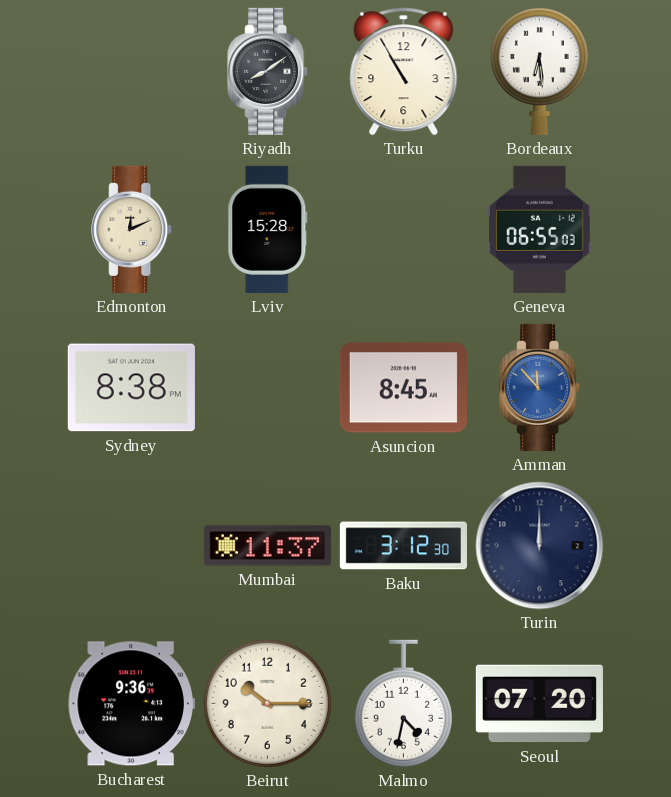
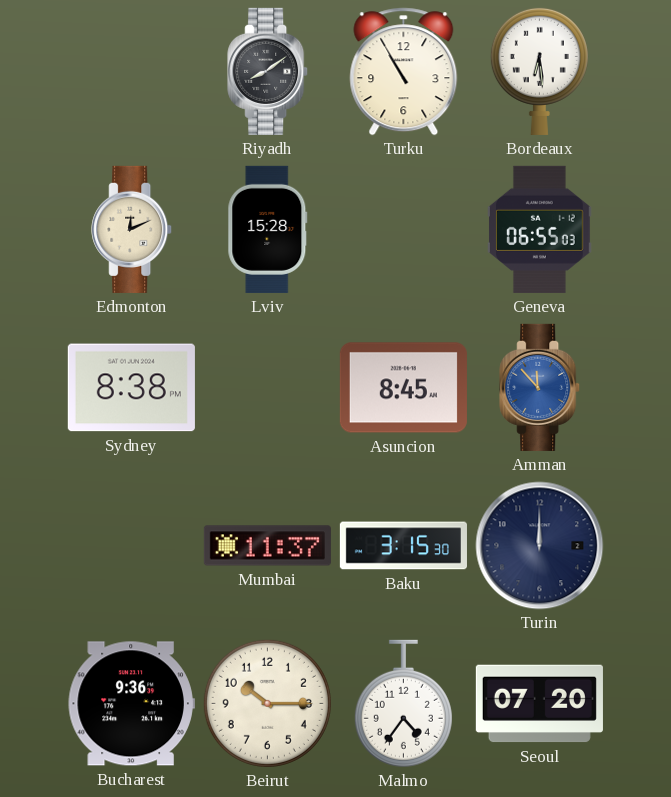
Baku: 3:12 -> 3:15
Malmo: 4:32 -> 4:36
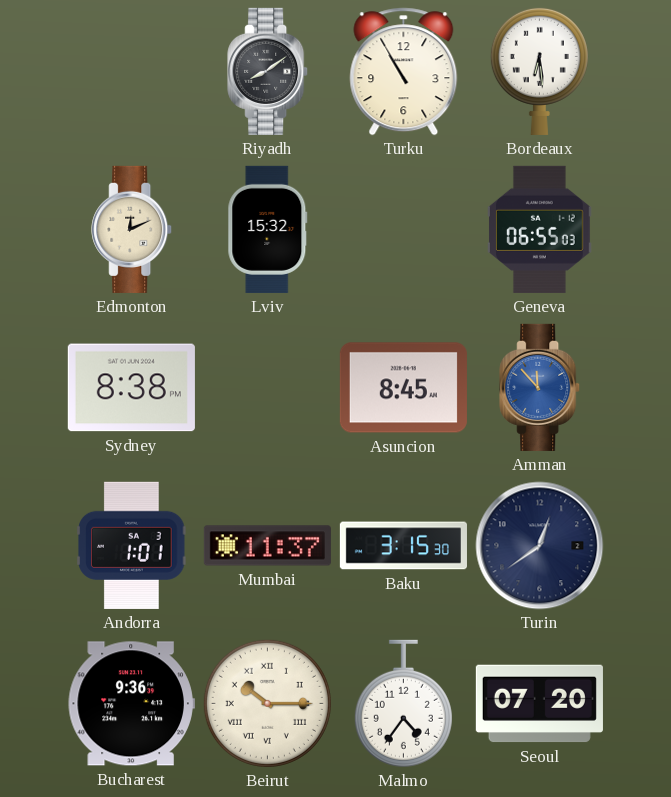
Lviv: 15:28 -> 15:32
Andorra: none -> 1:01
Turin: 12:00 -> 12:39
Beirut numerals: Arabic -> Roman
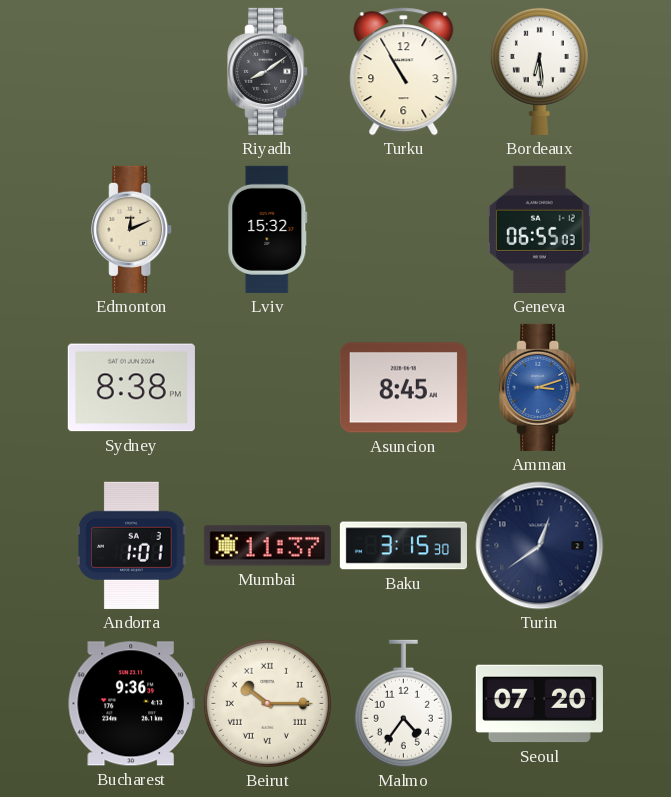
Amman: 11:53 -> 3:12
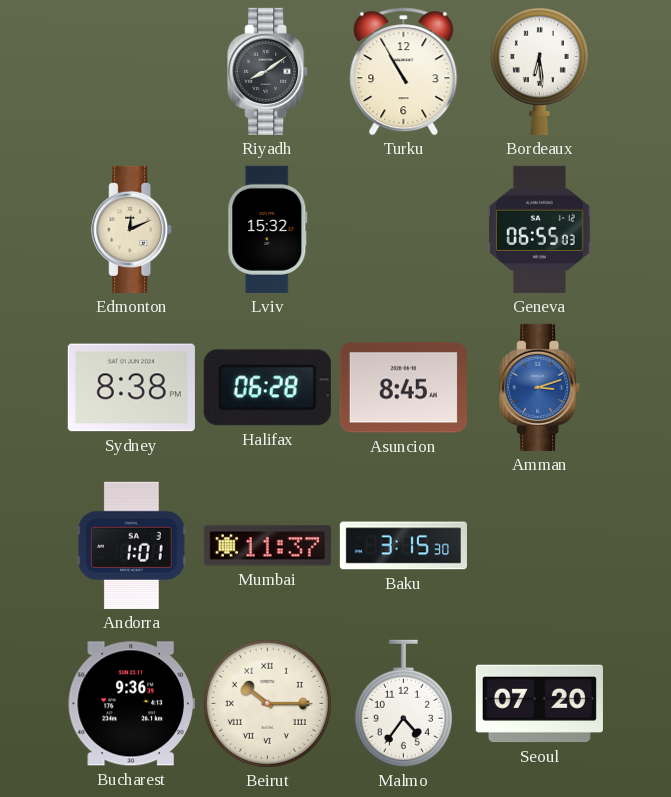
Halifax: none -> 06:28
Turin: 12:39 -> none
